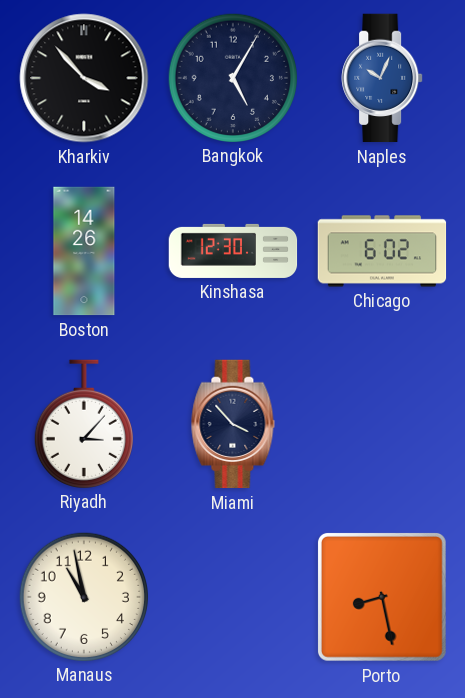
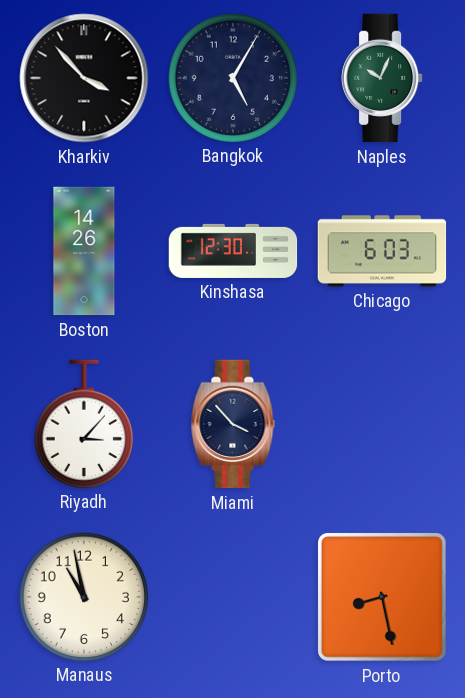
Naples dial: blue -> green
Chicago: 6:02 -> 6:03
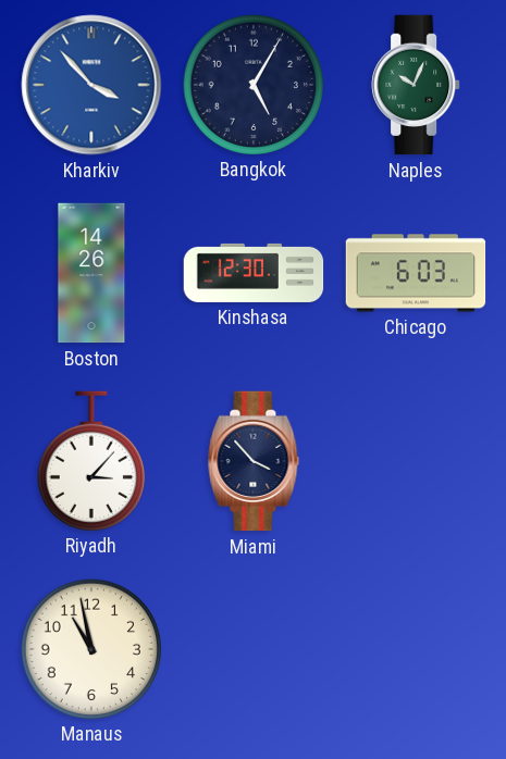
Kharkiv dial: black -> blue
Porto: 8:28 -> none
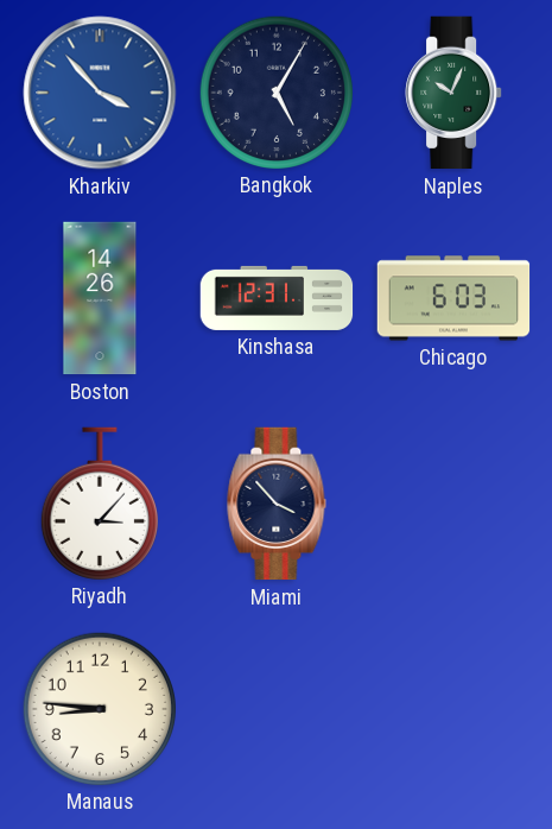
Kinshasa: 12:30 -> 12:31
Manaus: 10:58 -> 8:46
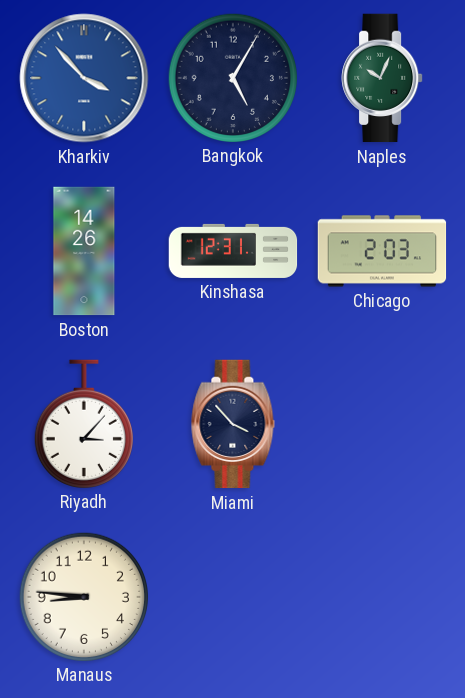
Chicago: 6:03 -> 2:03
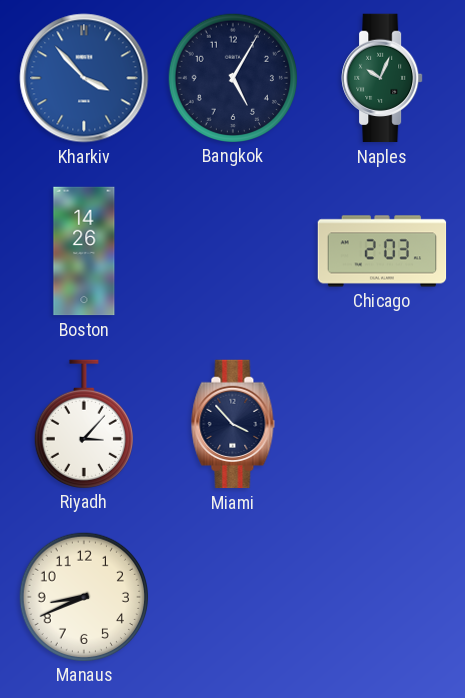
Kinshasa: 12:31 -> none
Manaus: 8:46 -> 8:41
